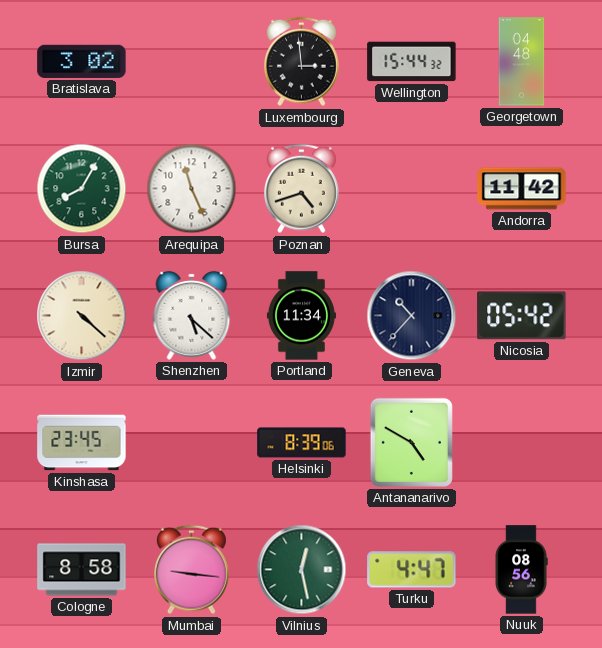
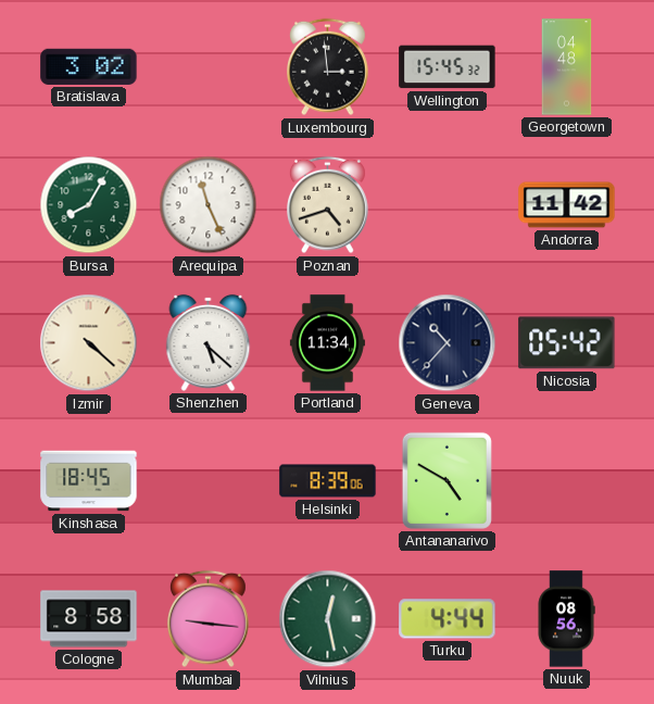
Wellington: 15:44 -> 15:45
Kinshasa: 23:45 -> 18:45
Turku: 4:47 -> 4:44
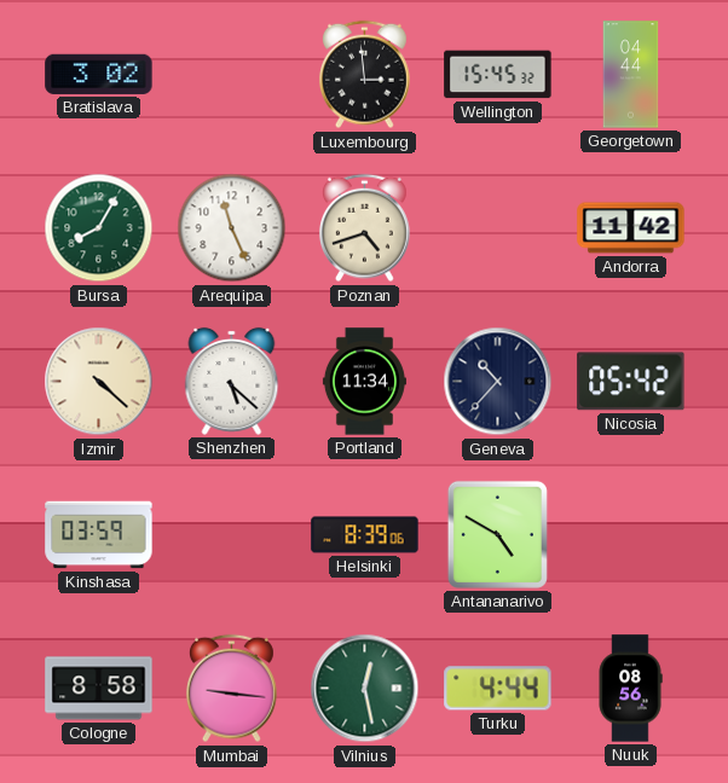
Georgetown: 04:48 -> 04:44
Kinshasa: 18:45 -> 03:59
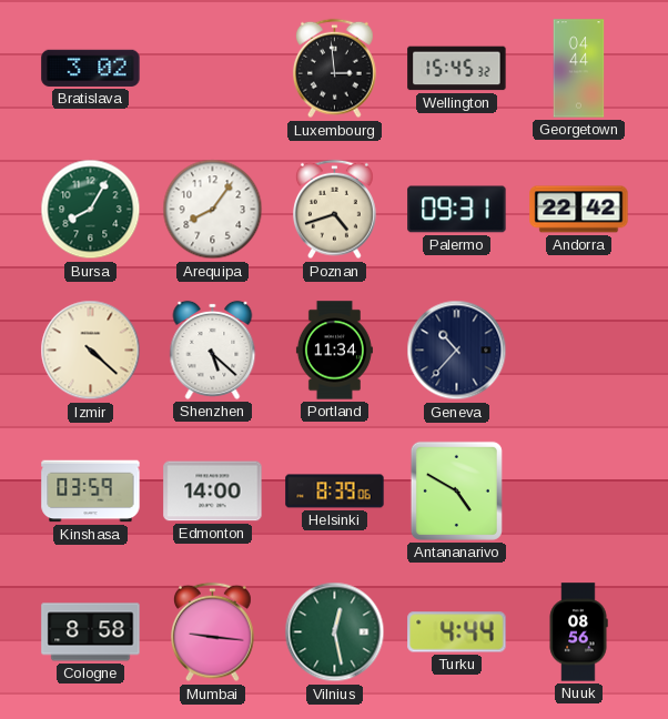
Arequipa: 11:26 -> 8:06
Palermo: none -> 09:31
Andorra: 11:42 -> 22:42
Nicosia: 05:42 -> none
Edmonton: none -> 14:00
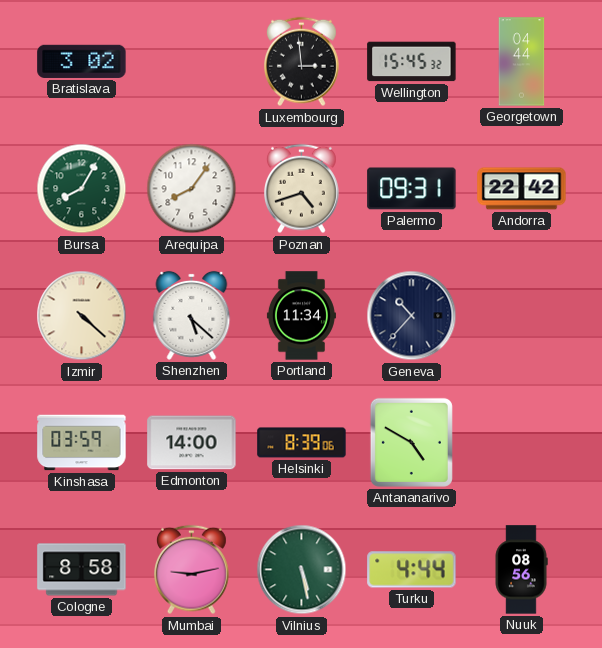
Mumbai: 9:16 -> 9:13
Vilnius: 12:28 -> 5:28
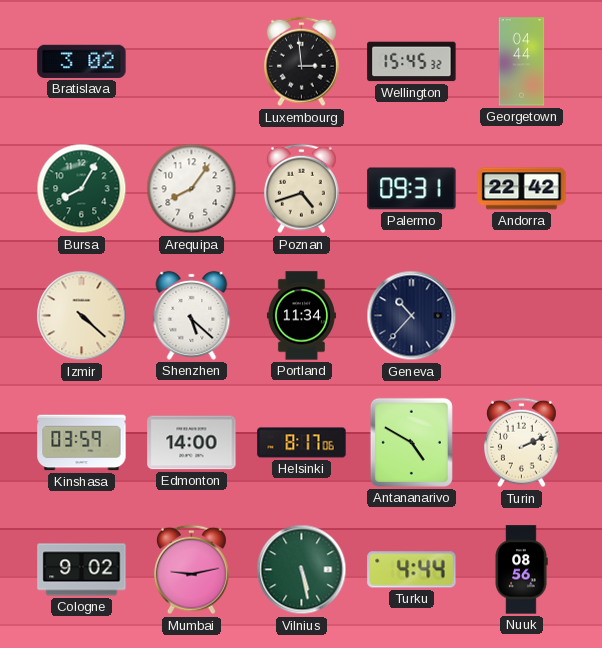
Helsinki: 8:39 -> 8:17
Turin: none -> 2:11
Cologne: 8:58 -> 9:02
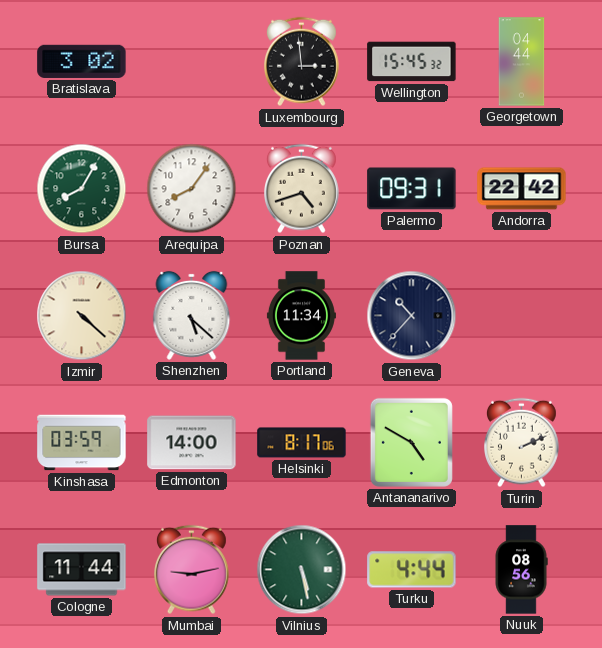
Cologne: 9:02 -> 11:44
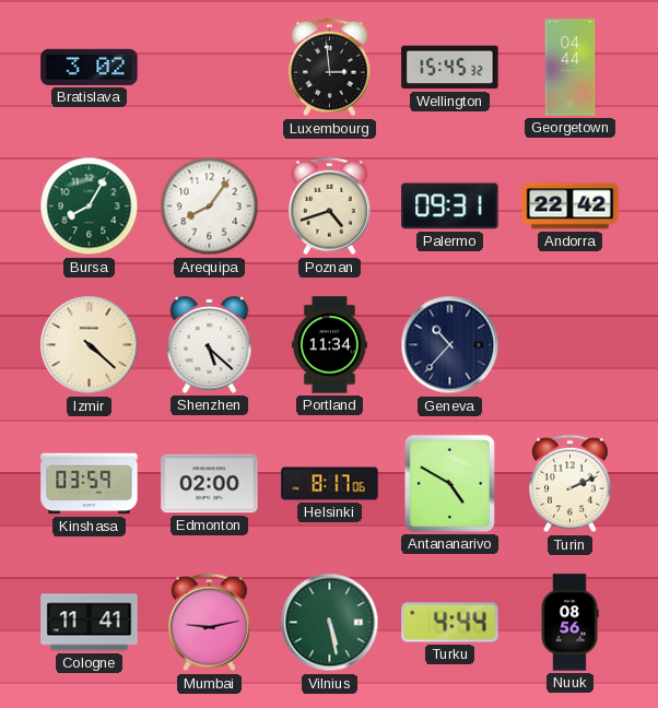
Edmonton: 14:00 -> 02:00
Cologne: 11:44 -> 11:41
